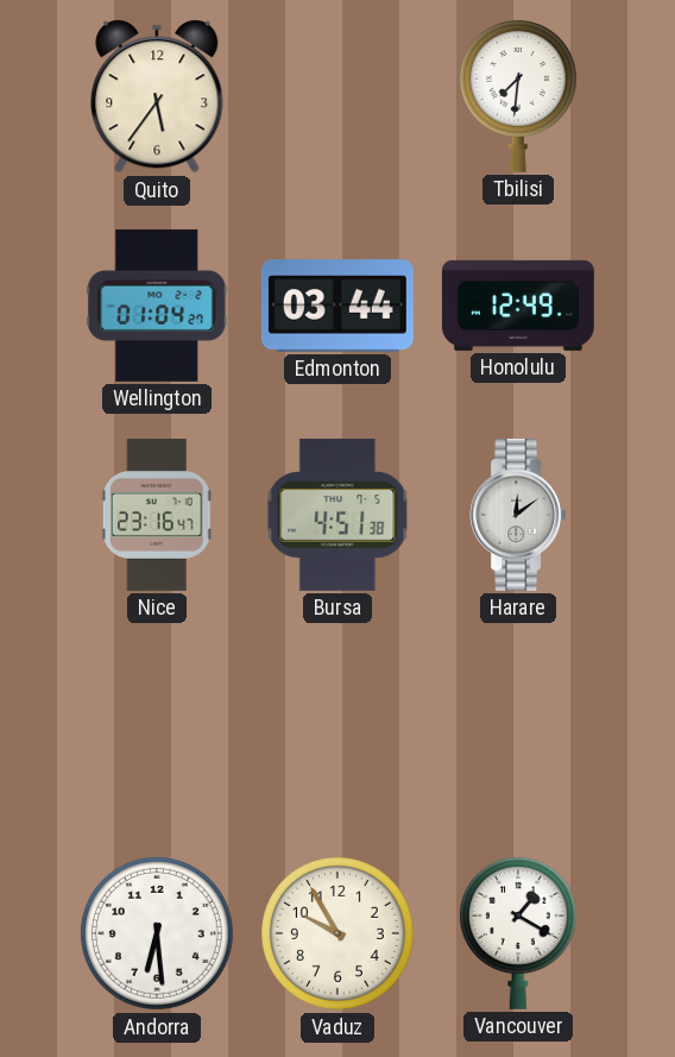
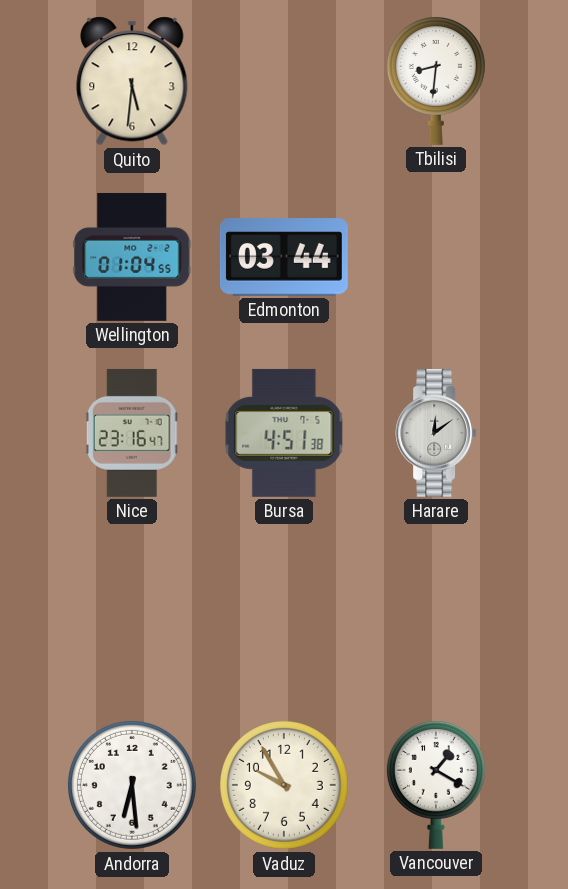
Quito: 5:36 -> 5:31
Tbilisi: 7:31 -> 8:31
Wellington: 01:04:27 -> 01:04:55
Honolulu: 12:49 -> none
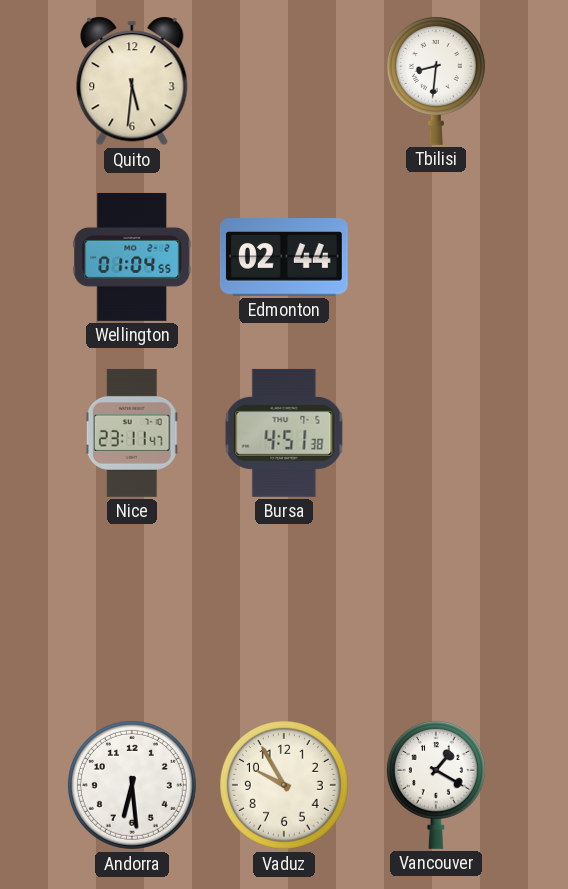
Edmonton: 03:44 -> 02:44
Nice: 23:16 -> 23:11
Harare: 12:09 -> none
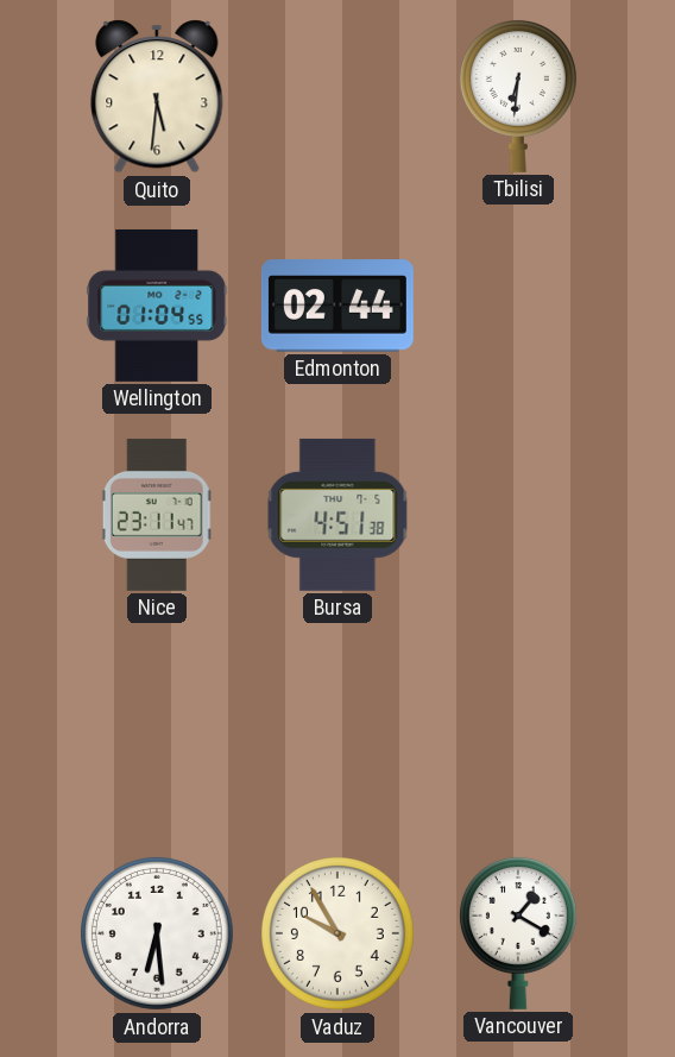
Tbilisi: 8:31 -> 6:31
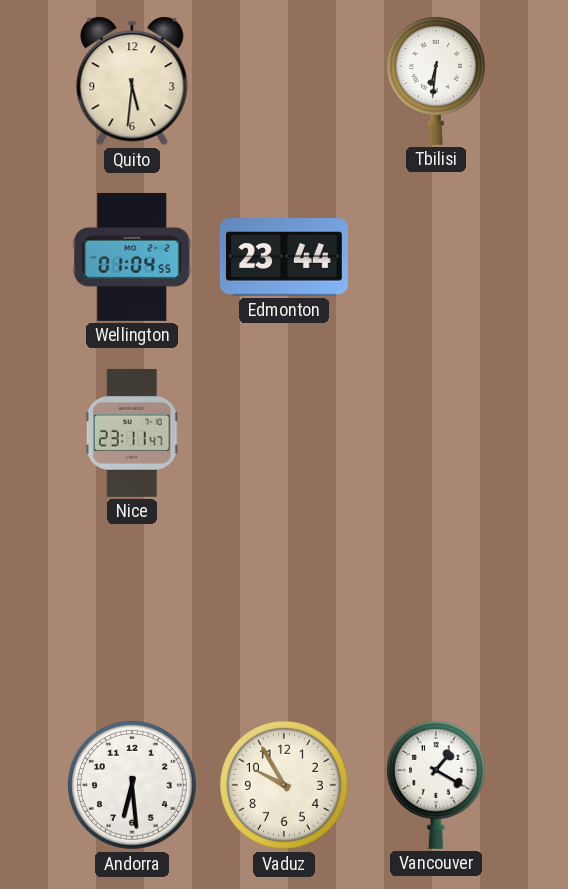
Edmonton: 02:44 -> 23:44
Bursa: 4:51 -> none
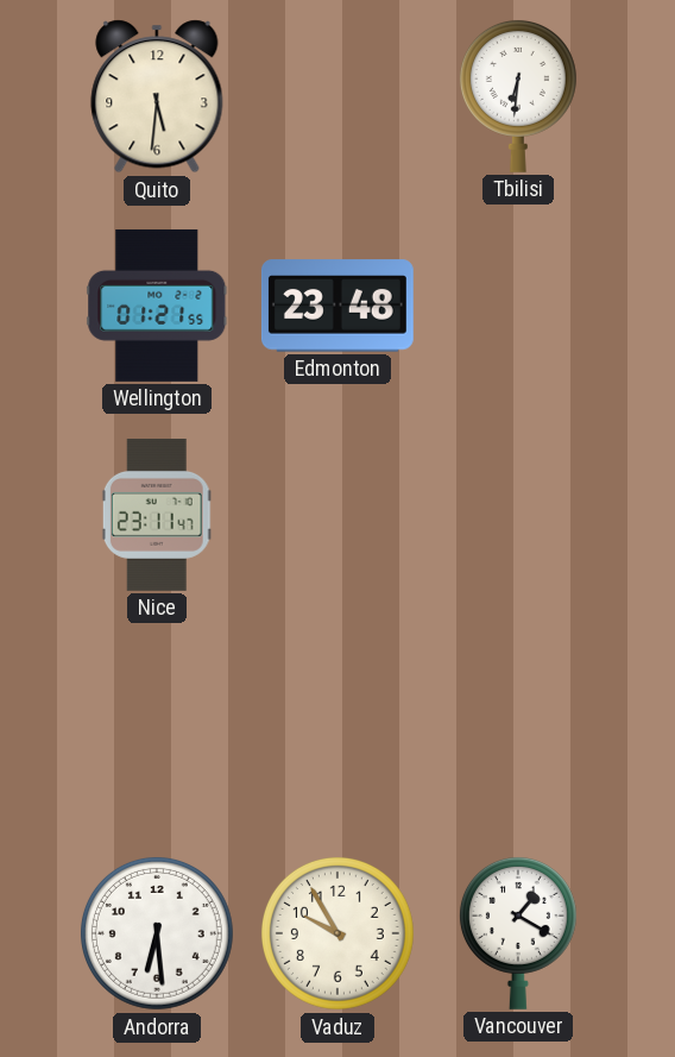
Wellington: 01:04 -> 01:21
Edmonton: 23:44 -> 23:48
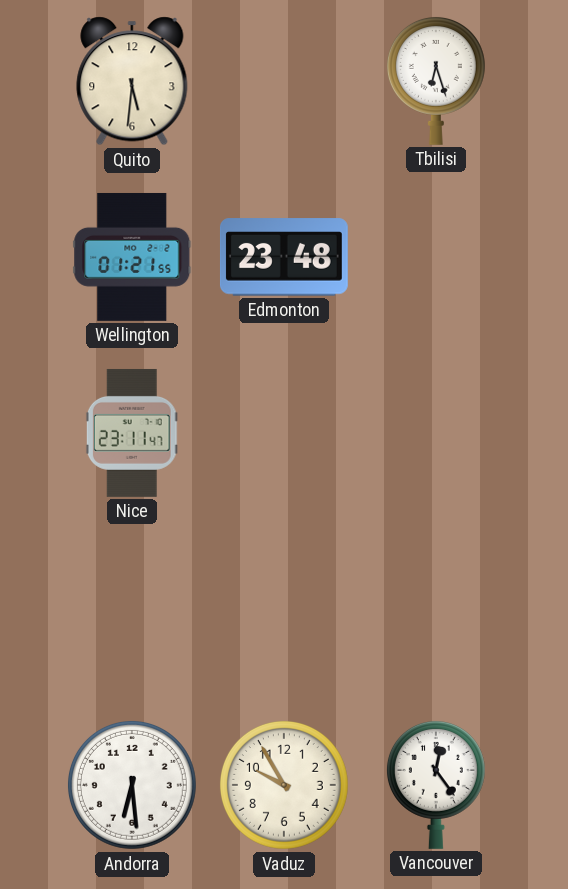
Tbilisi: 6:31 -> 6:27
Vancouver: 1:20 -> 12:24
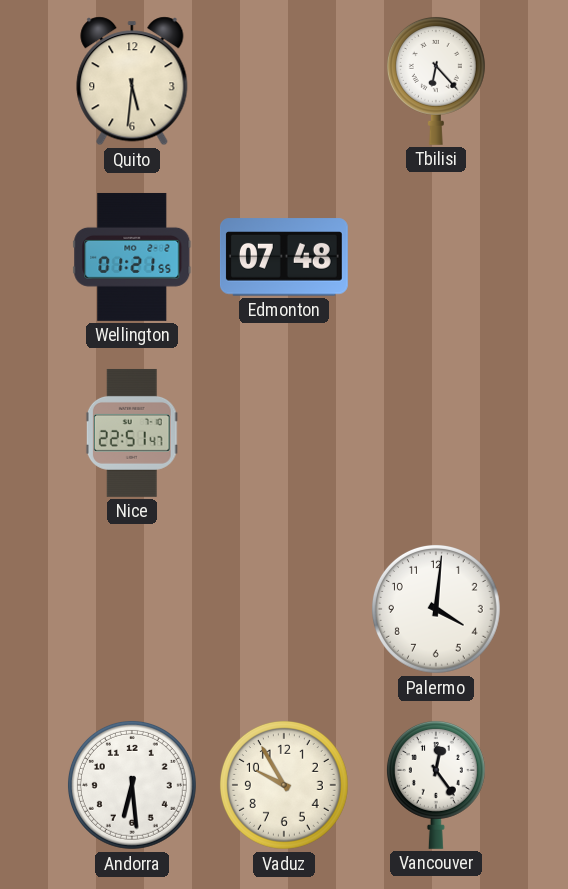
Tbilisi: 6:27 -> 6:23
Edmonton: 23:48 -> 07:48
Nice: 23:11 -> 22:51
Palermo: none -> 4:01
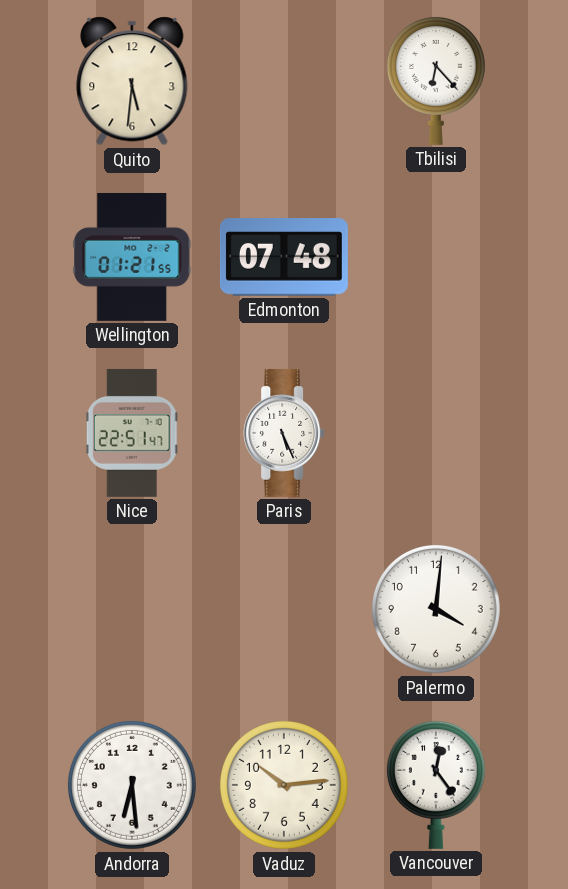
Paris: none -> 5:26
Vaduz: 9:55 -> 10:14
